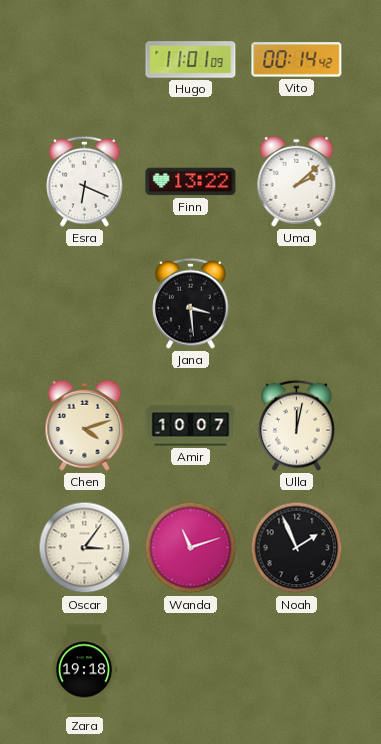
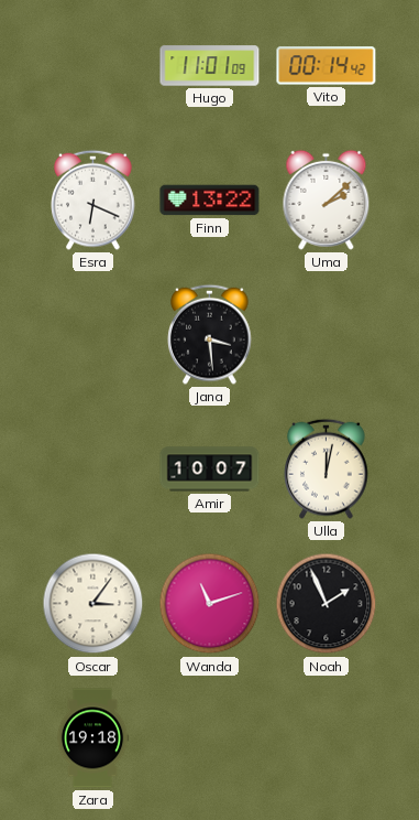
Chen: 4:12 -> none
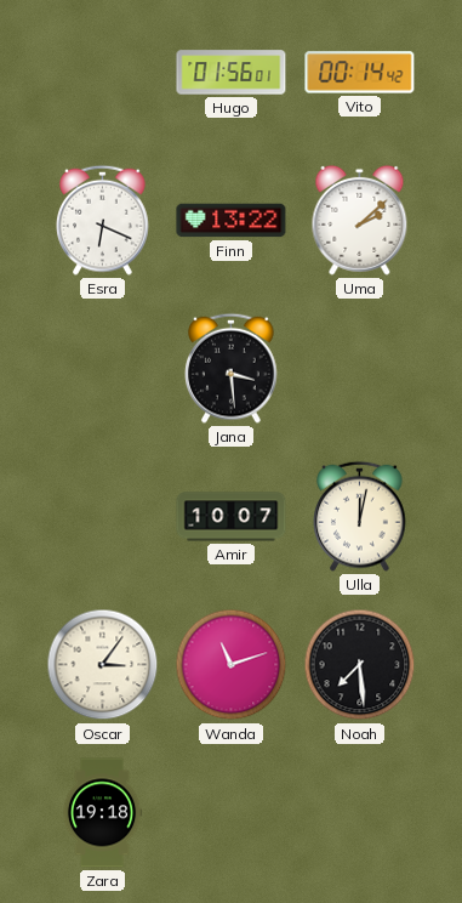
Hugo: 11:01 -> 01:56
Noah: 1:56 -> 7:29
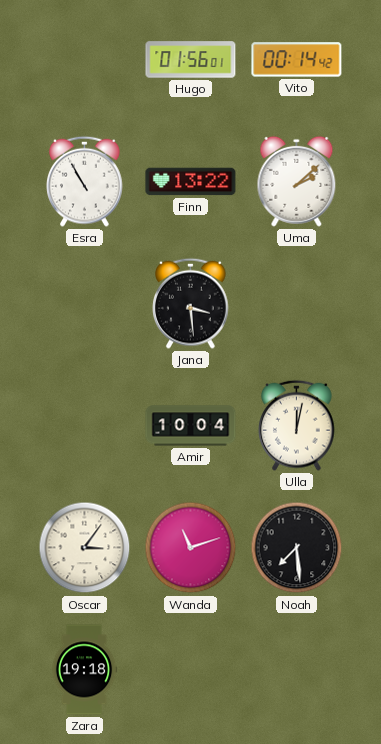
Esra: 6:19 -> 10:55
Amir: 10:07 -> 10:04
